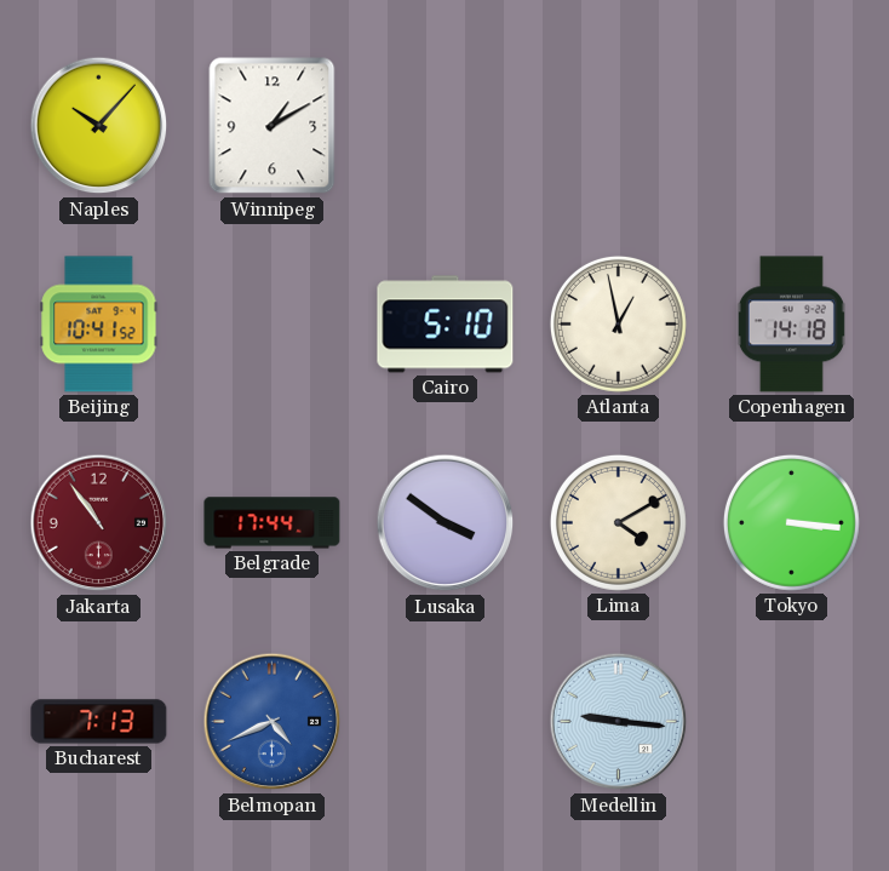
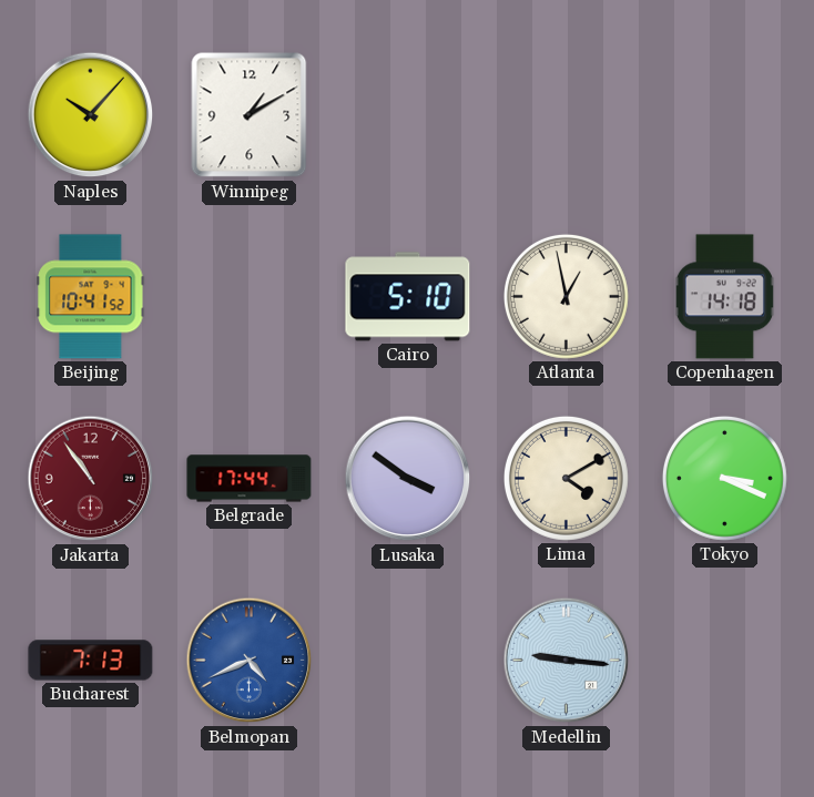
Tokyo: 3:16 -> 3:19
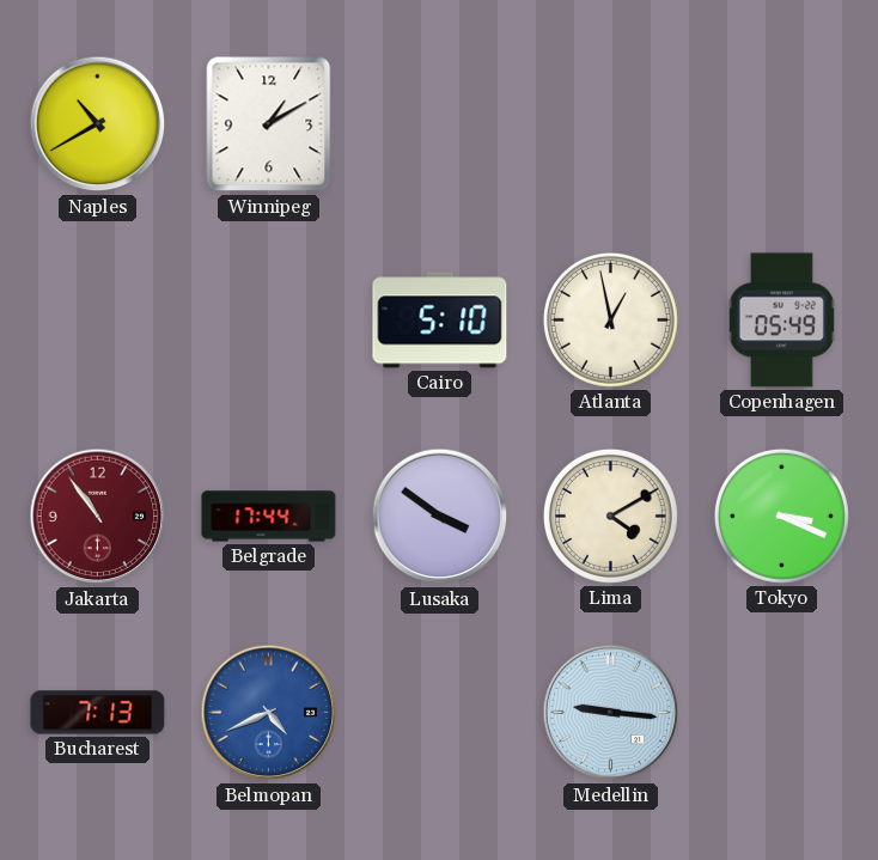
Naples: 10:07 -> 10:40
Beijing: 10:41 -> none
Copenhagen: 14:18 -> 05:49
